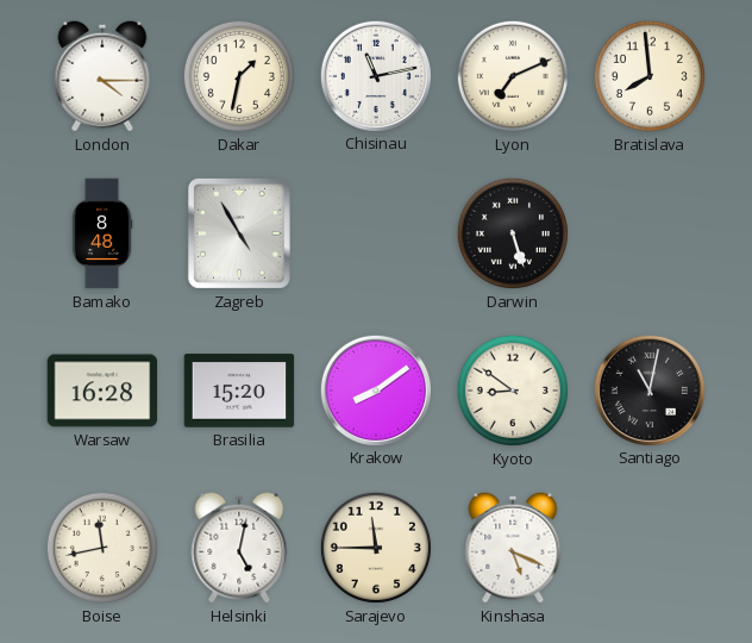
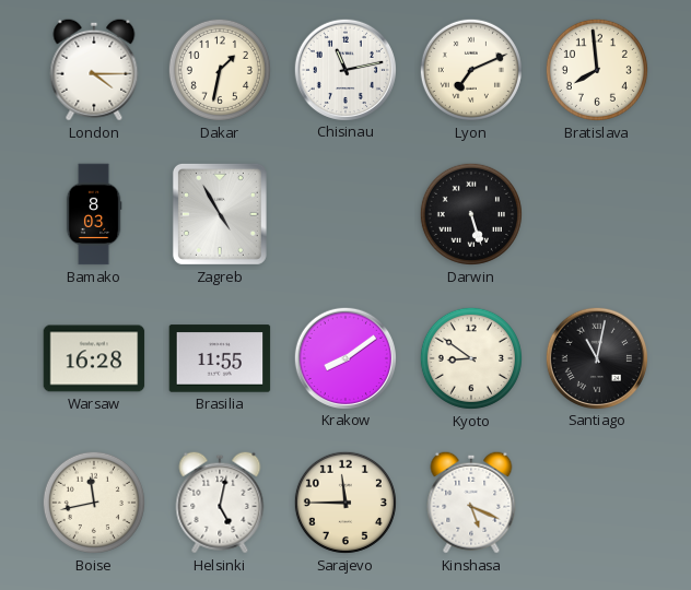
Bamako: 8:48 -> 8:03
Brasilia: 15:20 -> 11:55
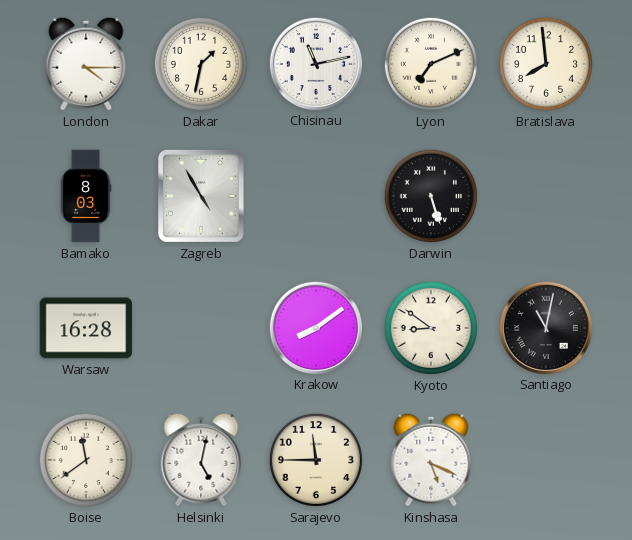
Brasilia: 11:55 -> none
Boise: 11:43 -> 11:39
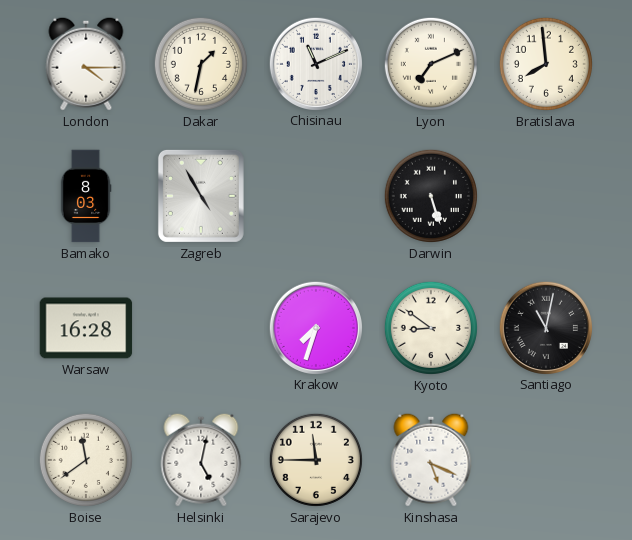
Chisinau: 11:13 -> 11:11
Krakow: 8:09 -> 7:33
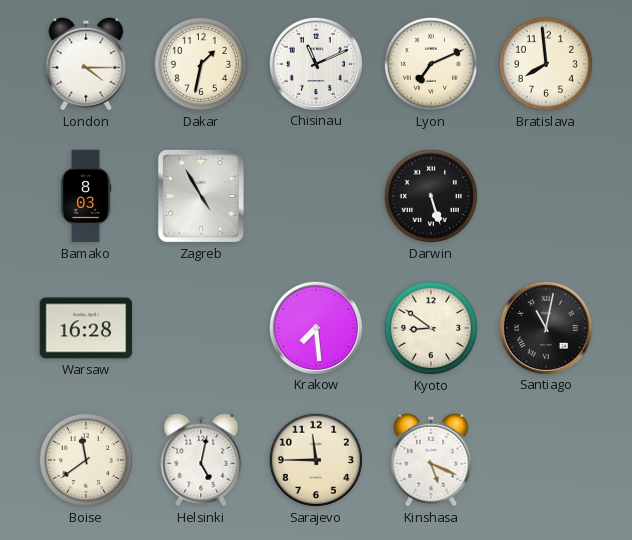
Krakow: 7:33 -> 7:29
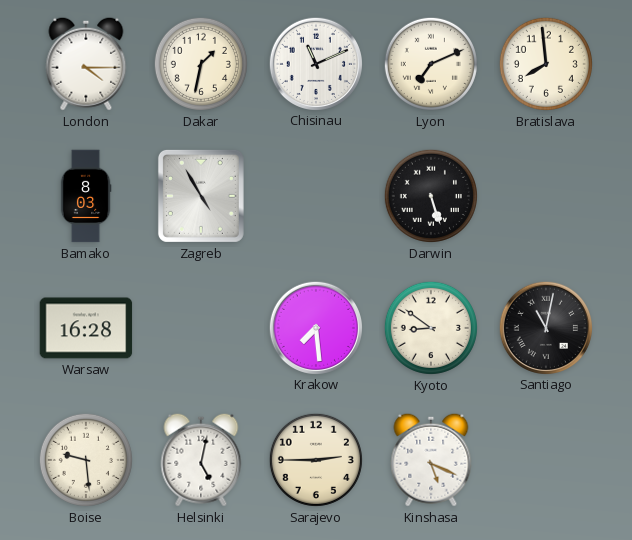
Boise: 11:39 -> 9:29
Sarajevo: 11:45 -> 2:45
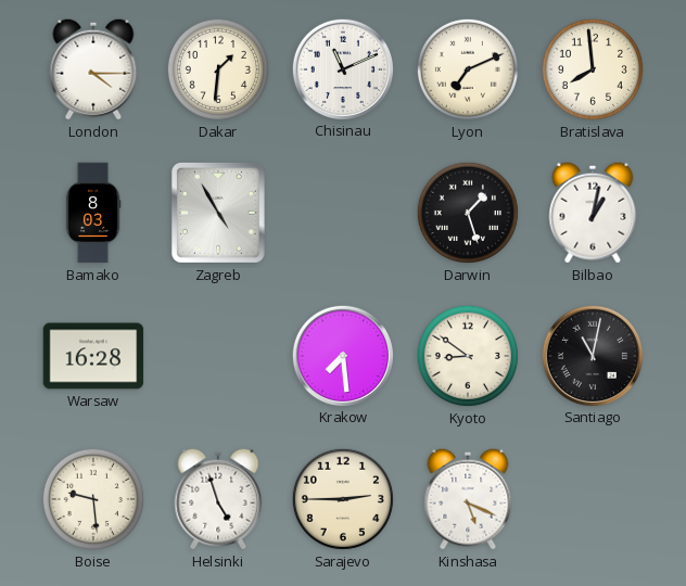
Dakar: 1:32 -> 1:31
Darwin: 5:27 -> 1:27
Bilbao: none -> 1:02
Helsinki: 5:02 -> 4:57
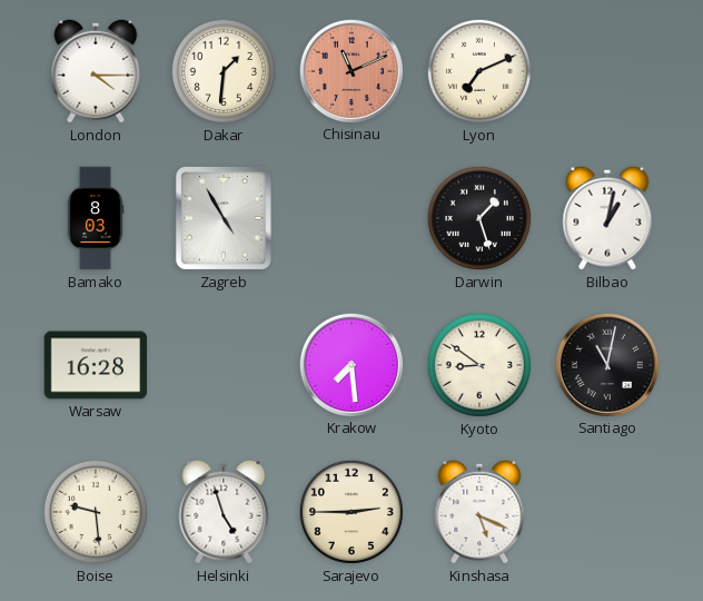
Chisinau dial: white -> salmon
Bratislava: 7:59 -> none
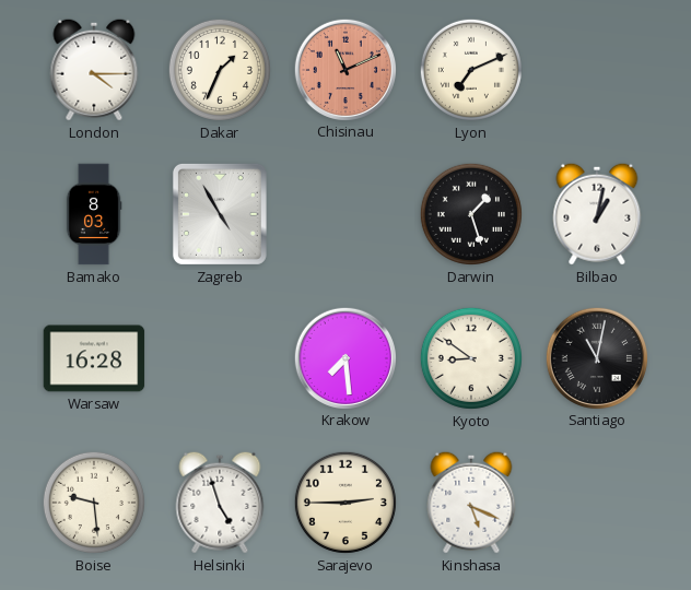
Dakar: 1:31 -> 1:34
